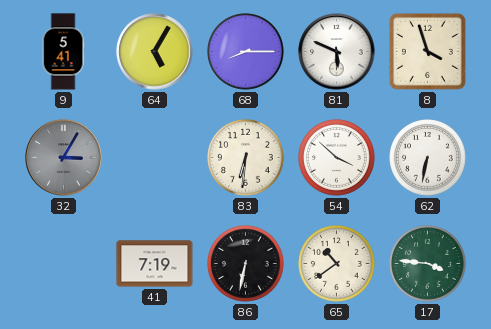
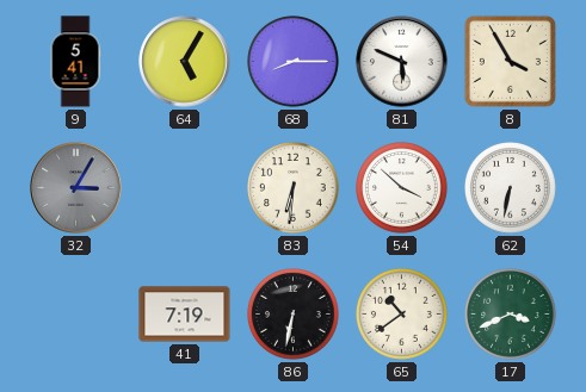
8: 3:57 -> 3:55
17: 3:46 -> 3:41
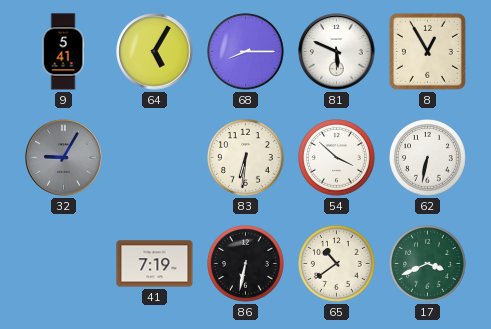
8: 3:55 -> 12:55
32: 3:05 -> 9:05
